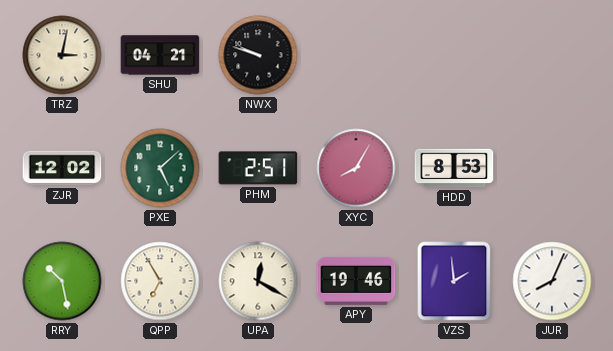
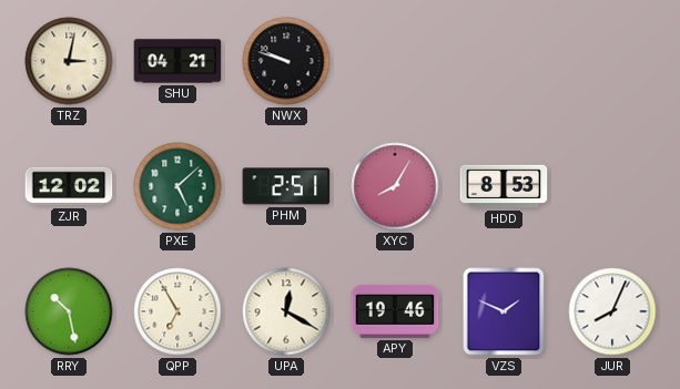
VZS: 1:59 -> 1:49
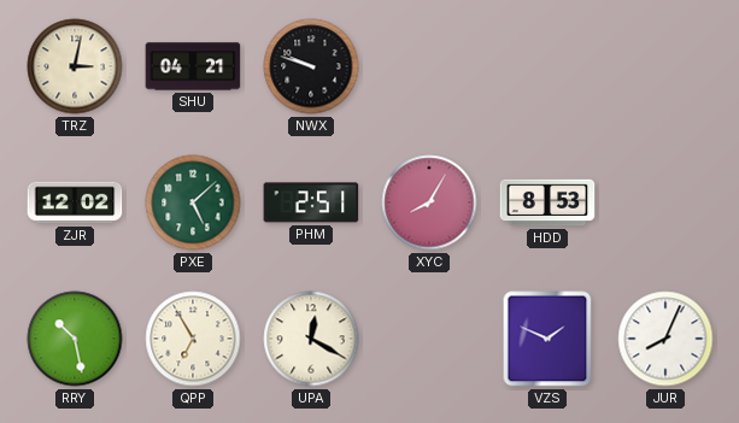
APY: 19:46 -> none
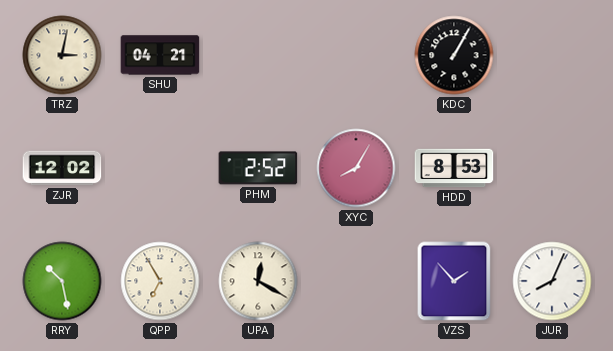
NWX: 9:48 -> none
KDC: none -> 1:05
PXE: 5:08 -> none
PHM: 2:51 -> 2:52
VZS: 1:49 -> 1:53
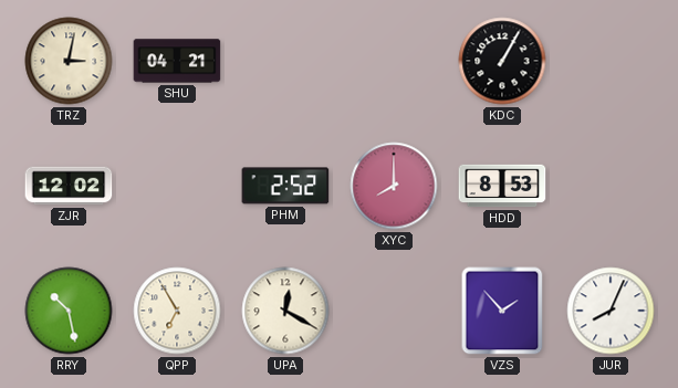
XYC: 8:05 -> 8:00
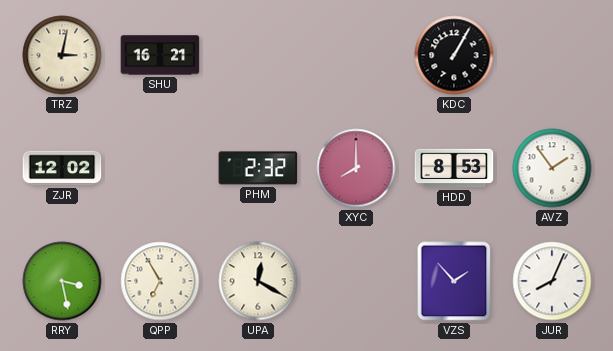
SHU: 04:21 -> 16:21
PHM: 2:52 -> 2:32
AVZ: none -> 1:54
RRY: 10:28 -> 3:28
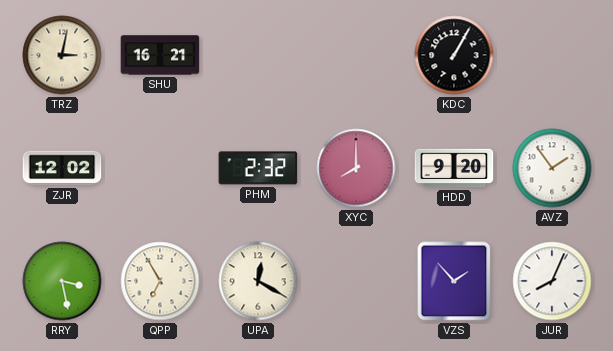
HDD: 8:53 -> 9:20
